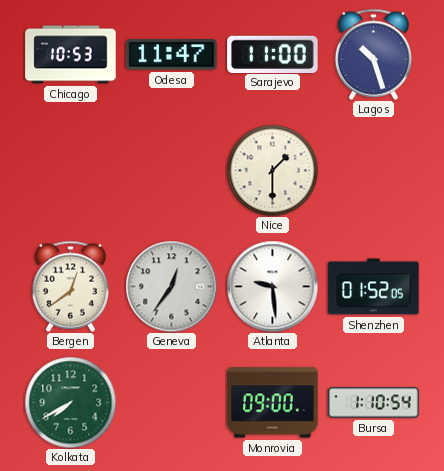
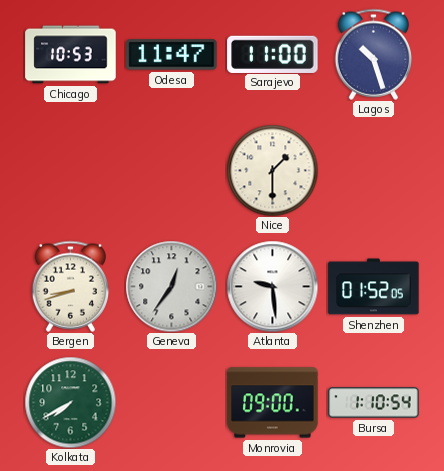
Bergen: 12:39 -> 8:42
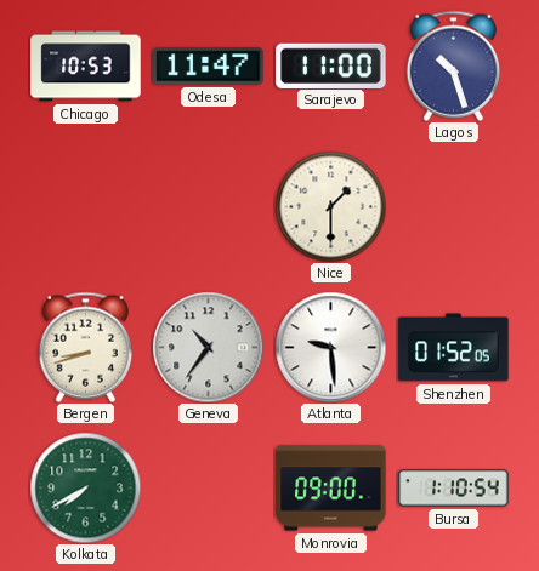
Geneva: 12:36 -> 10:36
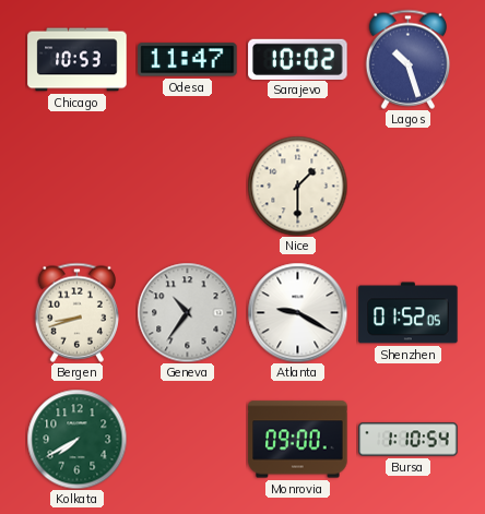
Sarajevo: 11:00 -> 10:02
Atlanta: 9:29 -> 9:20
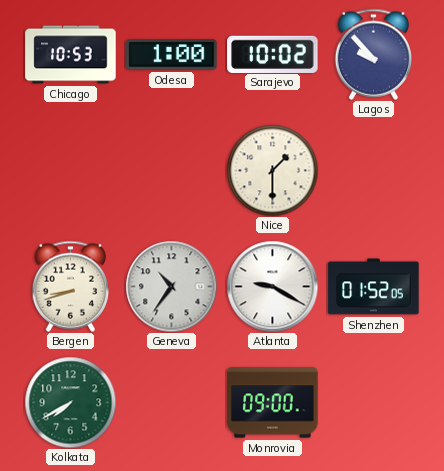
Odesa: 11:47 -> 1:00
Lagos: 10:27 -> 9:53
Bursa: 1:10 -> none
